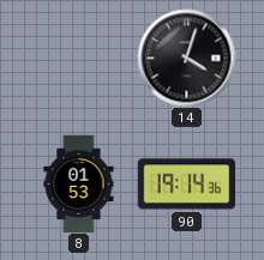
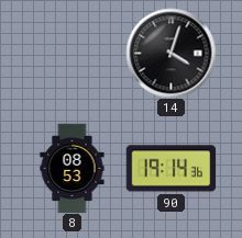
8: 01:53 -> 08:53
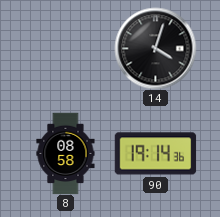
8: 08:53 -> 08:58
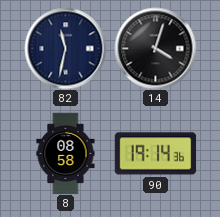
82: none -> 11:32
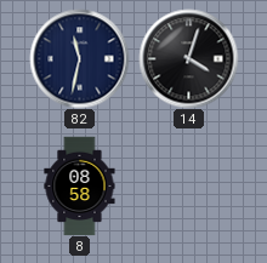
90: 19:14 -> none
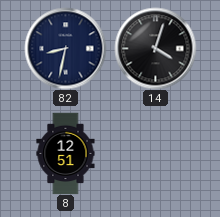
82: 11:32 -> 8:32
8: 08:58 -> 12:51
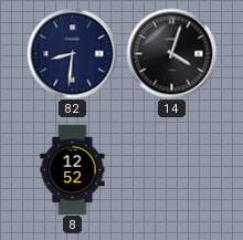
82: 8:32 -> 8:31
8: 12:51 -> 12:52
